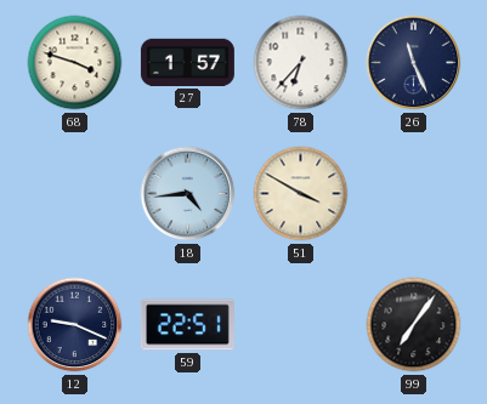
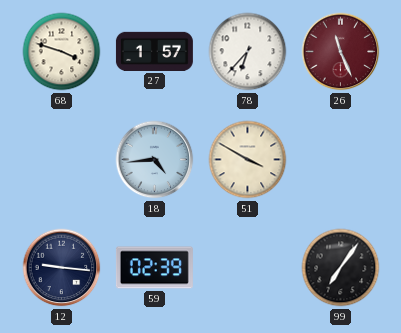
26 dial: navy -> burgundy
12: 9:19 -> 9:16
59: 22:51 -> 02:39
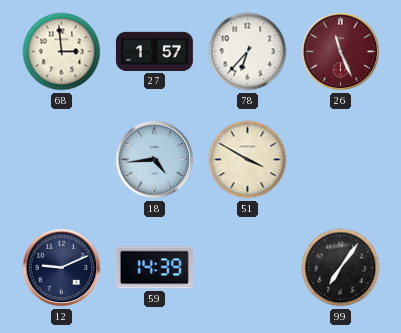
68: 3:48 -> 2:59
12: 9:16 -> 9:11
59: 02:39 -> 14:39
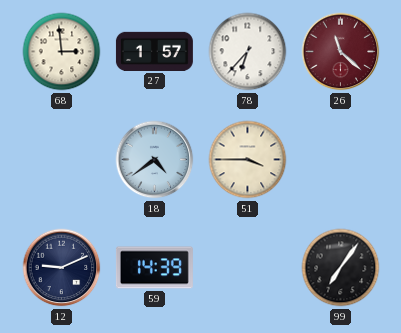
26: 11:26 -> 11:22
18: 4:44 -> 4:39
51: 3:50 -> 3:45
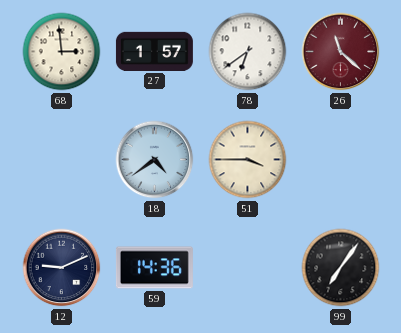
78: 6:37 -> 6:39
59: 14:39 -> 14:36
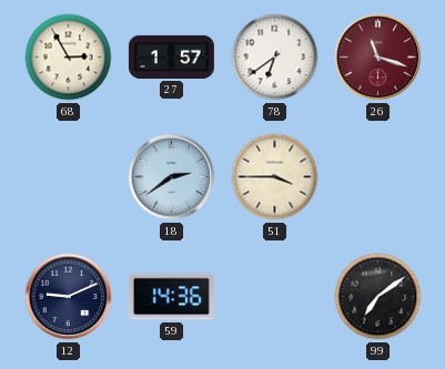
68: 2:59 -> 2:55
26: 11:22 -> 11:18
18: 4:39 -> 2:39
99: 7:06 -> 7:09
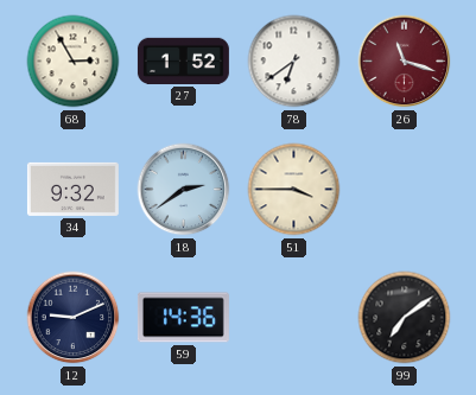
27: 1:57 -> 1:52
34: none -> 9:32
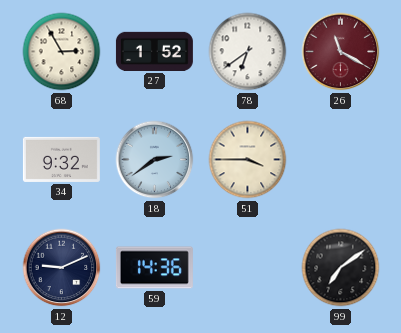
26: 11:18 -> 11:20
